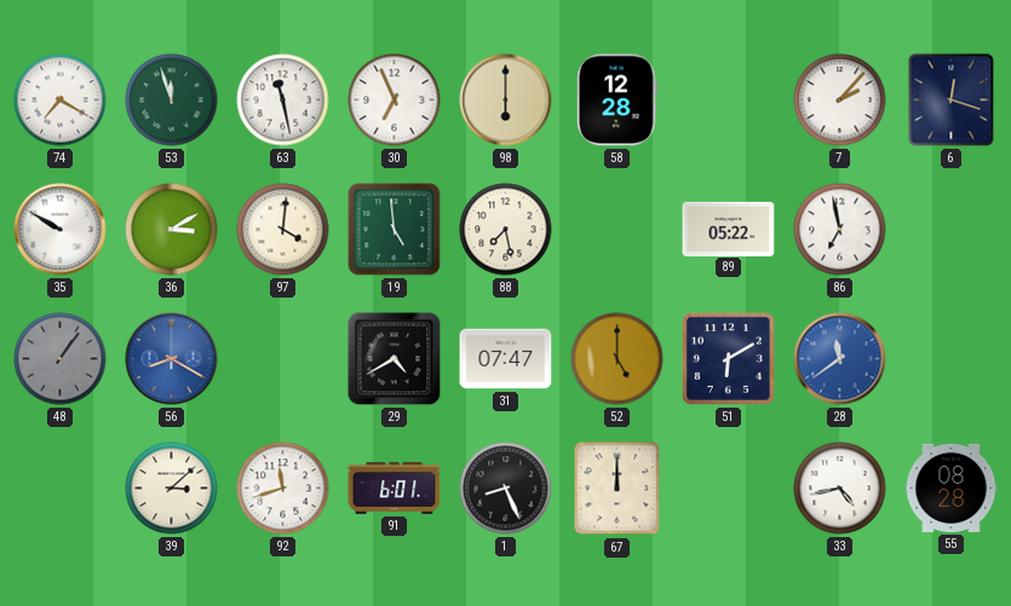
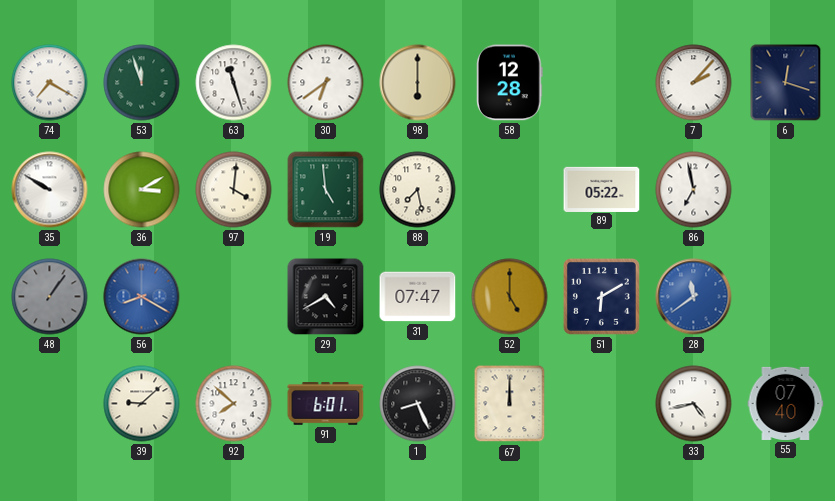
63: 11:28 -> 11:27
30: 6:56 -> 6:39
39: 3:08 -> 9:08
92: 11:42 -> 7:52
55: 08:28 -> 07:40
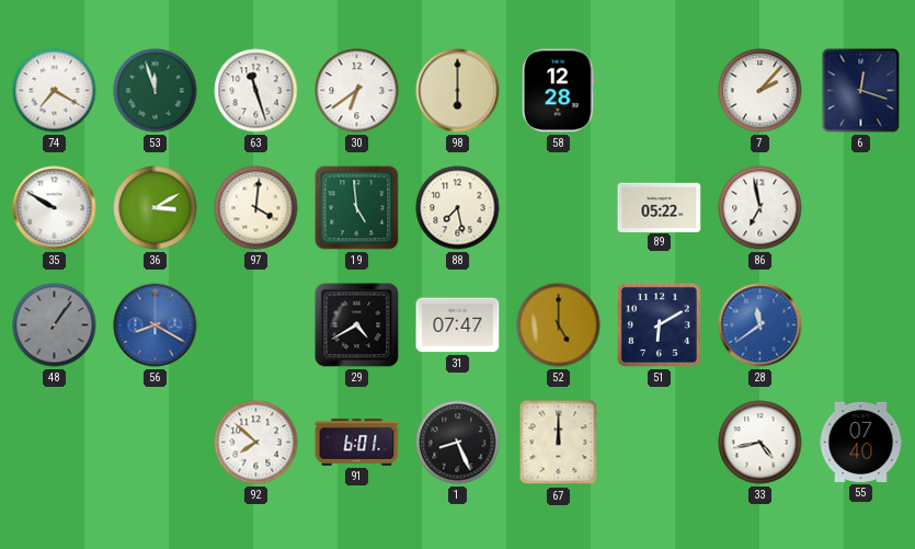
39: 9:08 -> none
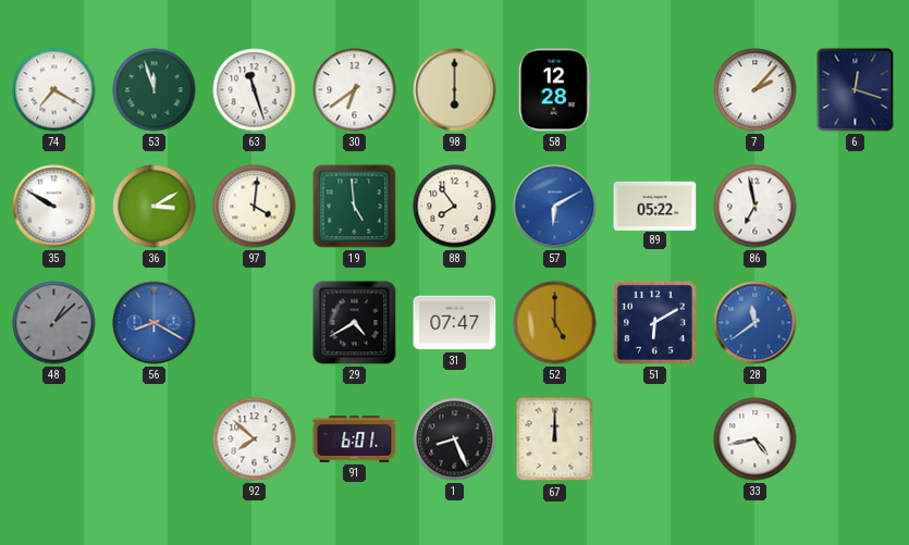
88: 7:28 -> 7:54
57: none -> 6:10
48: 1:06 -> 1:08
55: 07:40 -> none
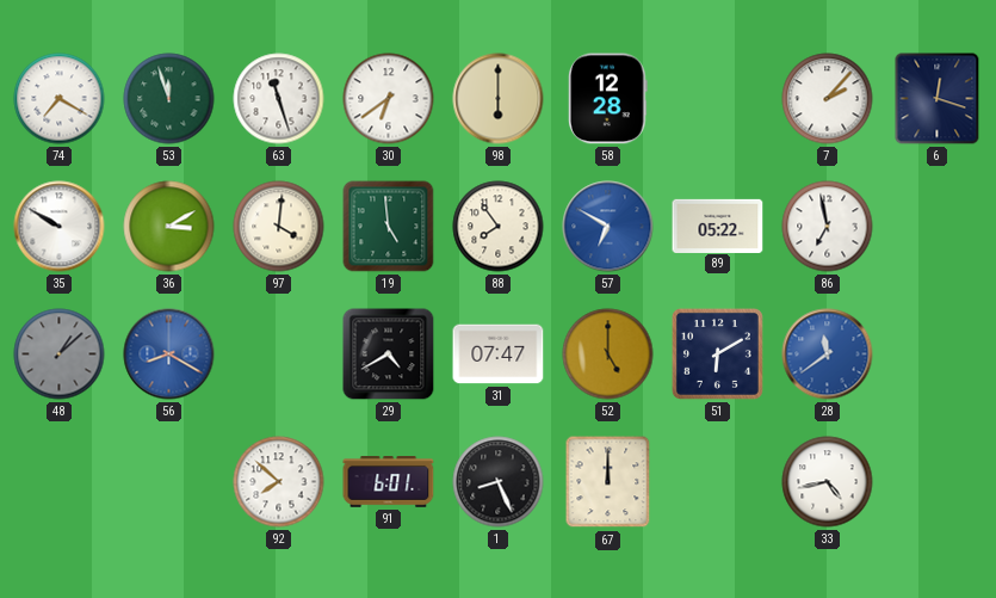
57: 6:10 -> 6:50
